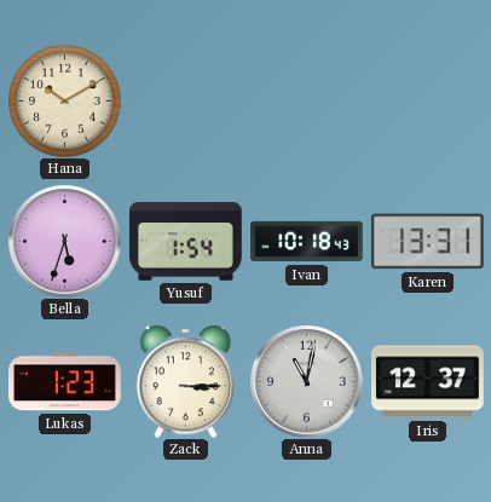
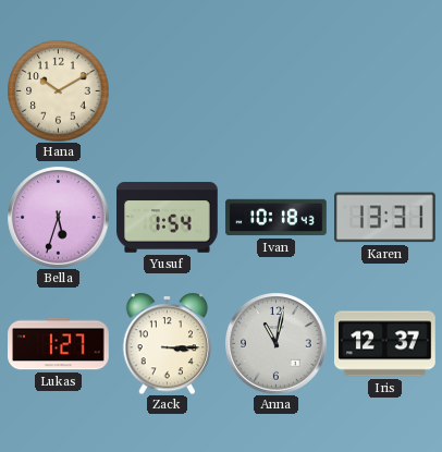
Lukas: 1:23 -> 1:27
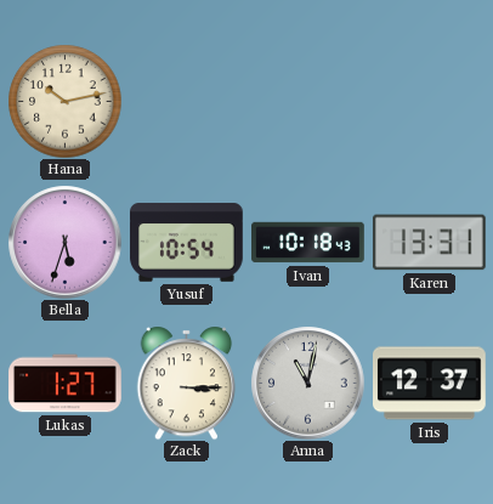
Hana: 10:10 -> 10:13
Yusuf: 1:54 -> 10:54
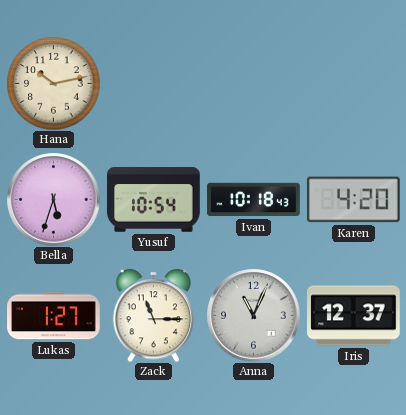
Karen: 13:31 -> 4:20
Zack: 3:15 -> 11:15
Anna: 11:02 -> 11:04
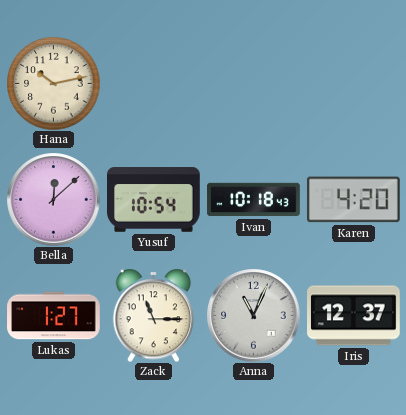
Bella: 5:33 -> 12:08
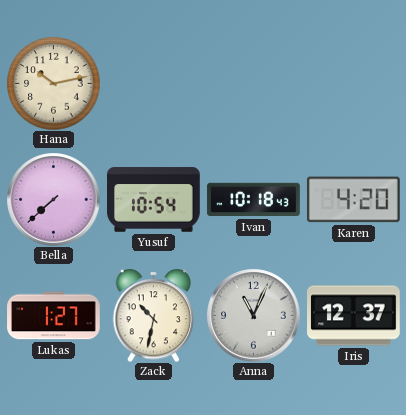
Bella: 12:08 -> 7:38
Zack: 11:15 -> 10:32
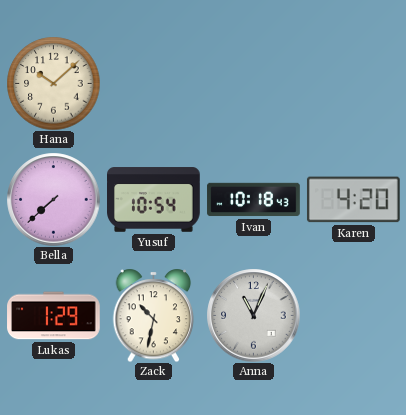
Hana: 10:13 -> 10:08
Lukas: 1:27 -> 1:29
Iris: 12:37 -> none
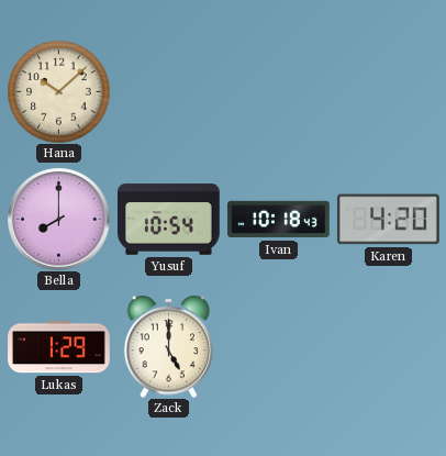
Bella: 7:38 -> 8:00
Zack: 10:32 -> 5:00
Anna: 11:04 -> none
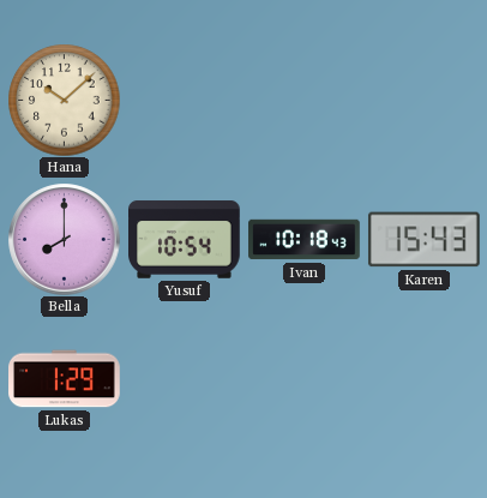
Karen: 4:20 -> 15:43
Zack: 5:00 -> none
